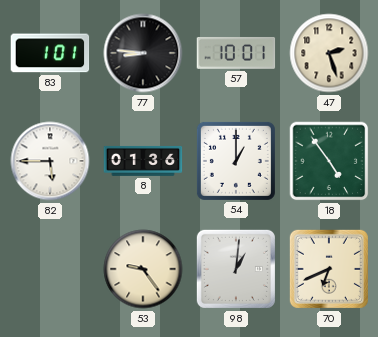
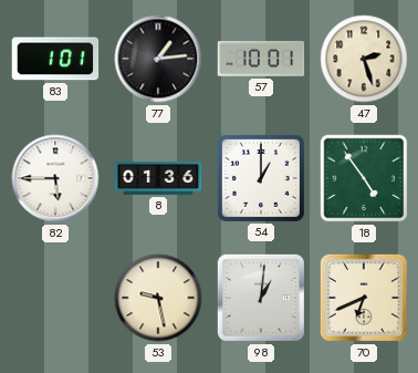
77: 8:46 -> 1:14
53: 9:24 -> 9:28
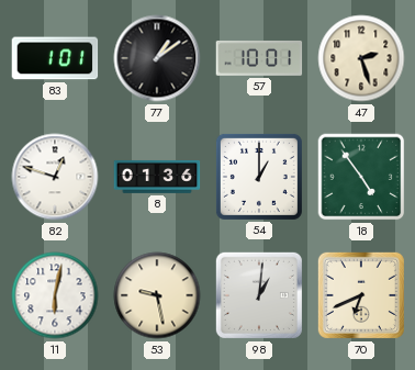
77: 1:14 -> 1:09
82: 5:45 -> 12:48
11: none -> 6:02
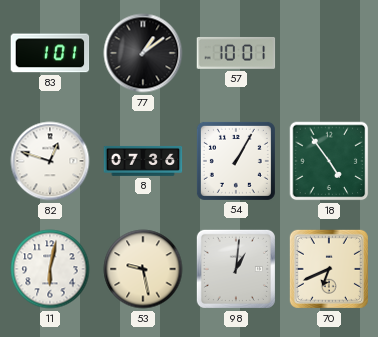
47: 2:27 -> none
8: 01:36 -> 07:36
54: 1:00 -> 1:05
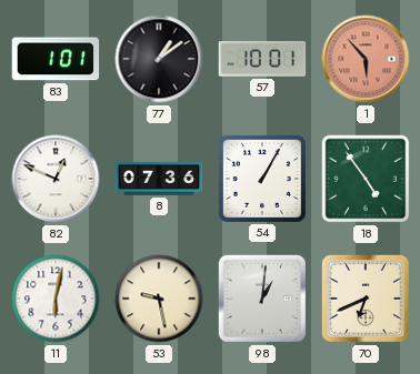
1: none -> 5:53
82: 12:48 -> 12:49
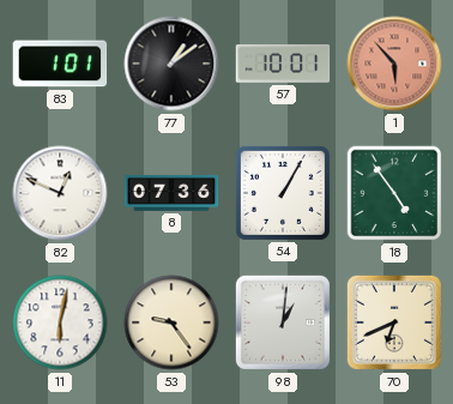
53: 9:28 -> 9:24
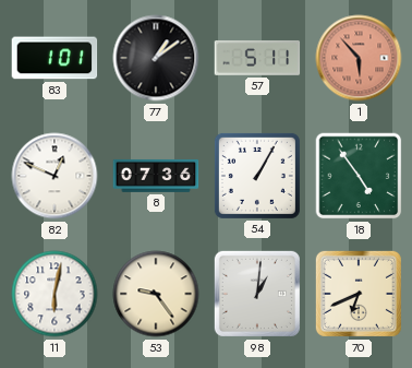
57: 10:01 -> 5:11
